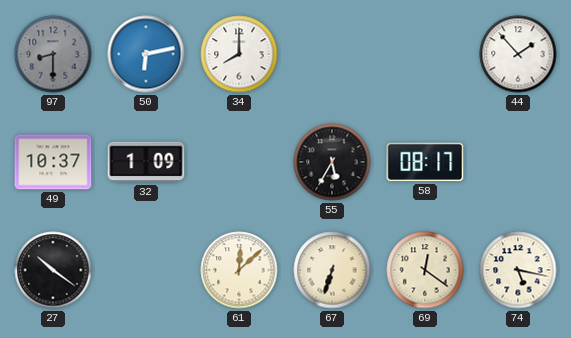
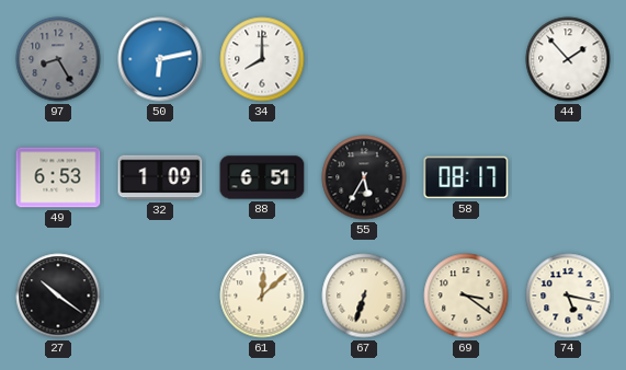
97: 8:30 -> 8:25
49: 10:37 -> 6:53
88: none -> 6:51
69: 12:21 -> 3:21
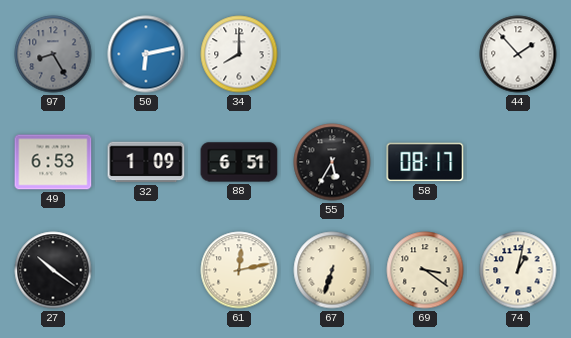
61: 12:08 -> 12:13
74: 5:17 -> 1:02
